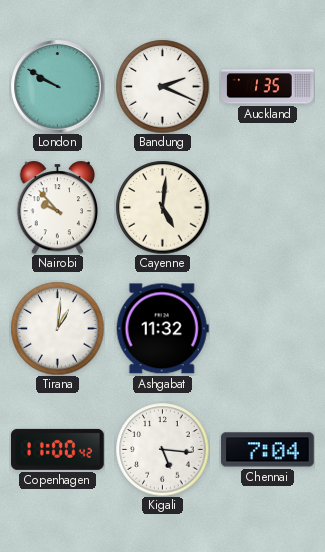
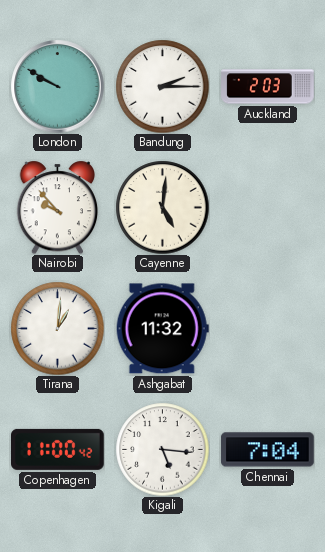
Bandung: 2:19 -> 2:15
Auckland: 1:35 -> 2:03
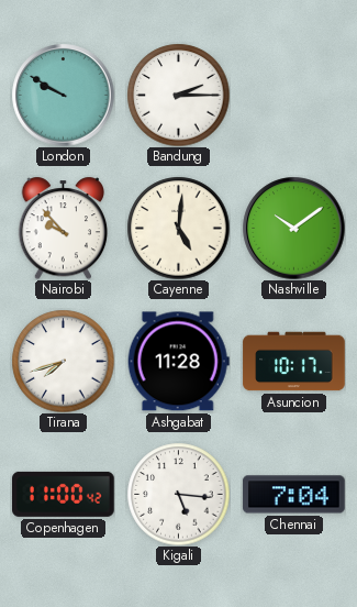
Auckland: 2:03 -> none
Nashville: none -> 10:09
Tirana: 1:01 -> 7:42
Ashgabat: 11:32 -> 11:28
Asuncion: none -> 10:17
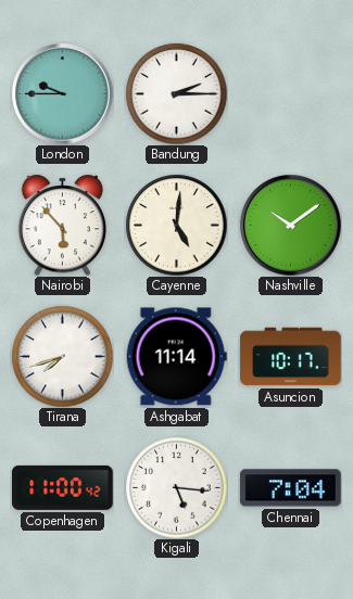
London: 9:50 -> 9:45
Nairobi: 9:53 -> 5:53
Ashgabat: 11:28 -> 11:14
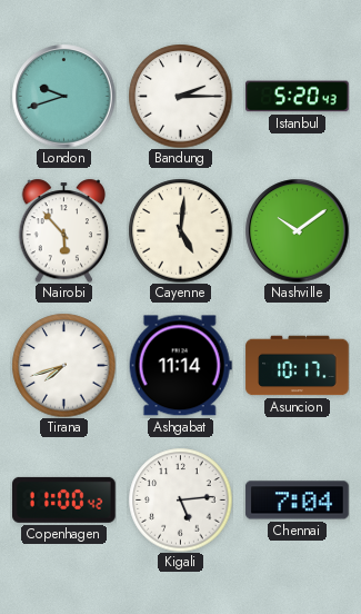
London: 9:45 -> 9:42
Istanbul: none -> 5:20
Kigali: 5:16 -> 5:14
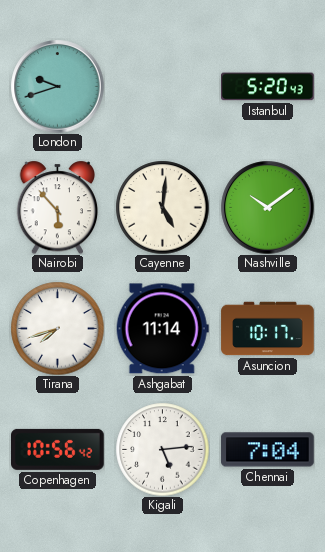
Bandung: 2:15 -> none
Copenhagen: 11:00 -> 10:56
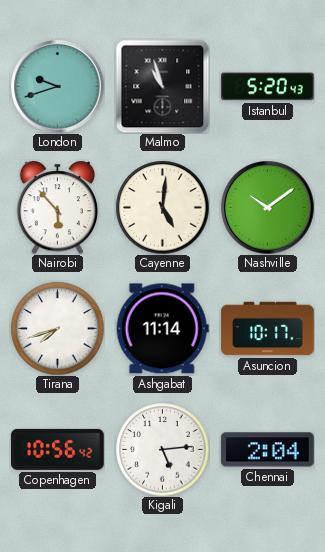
Malmo: none -> 10:57
Chennai: 7:04 -> 2:04
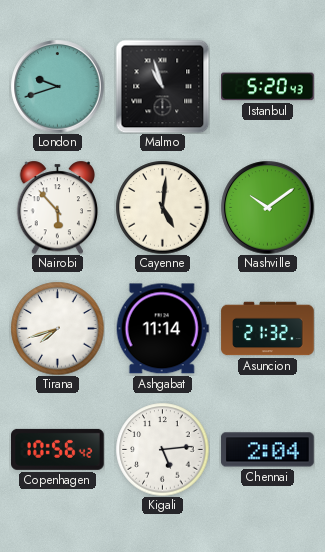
Asuncion: 10:17 -> 21:32
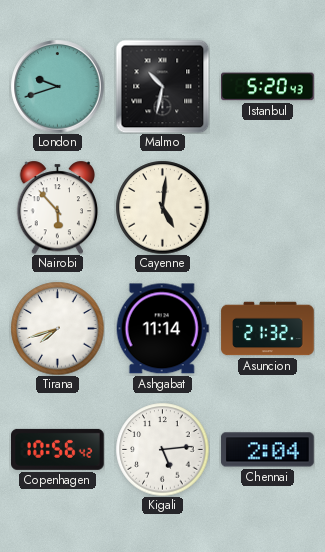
Malmo: 10:57 -> 10:32
Nashville: 10:09 -> none
